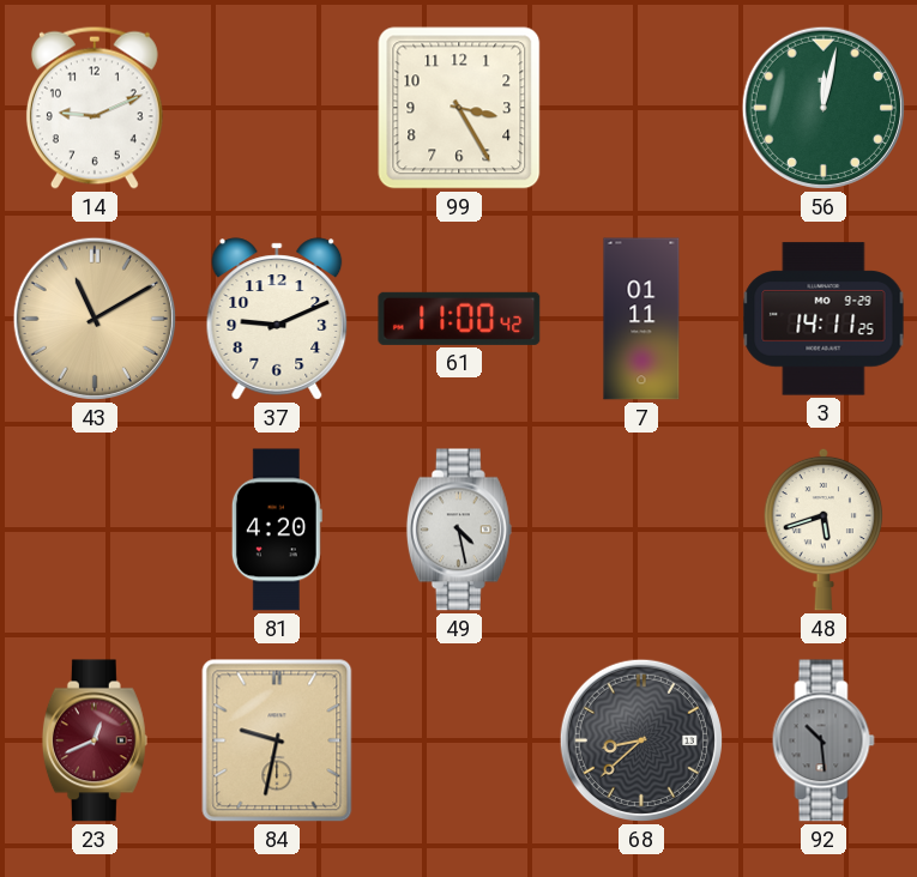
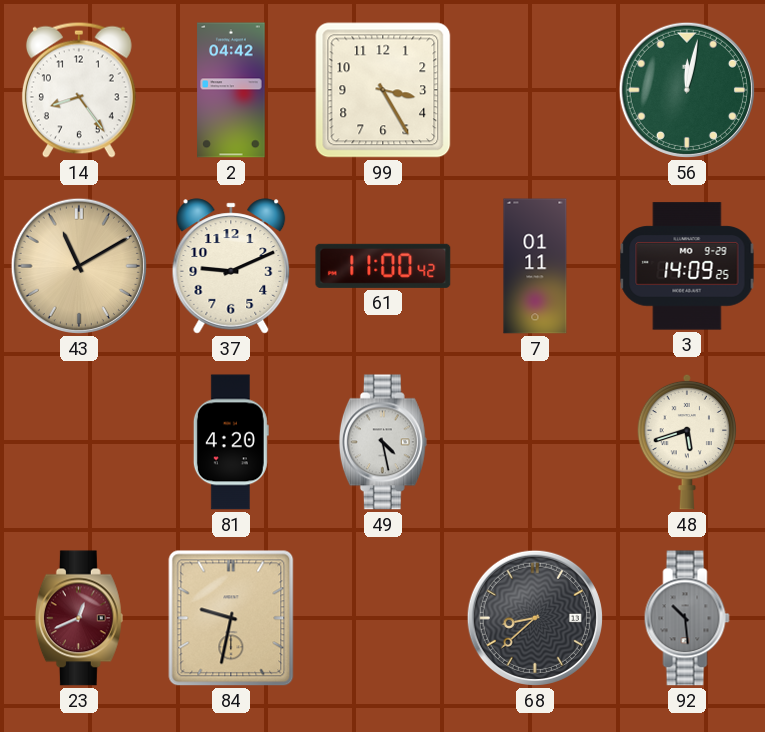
14: 9:11 -> 8:24
2: none -> 04:42
3: 14:11 -> 14:09
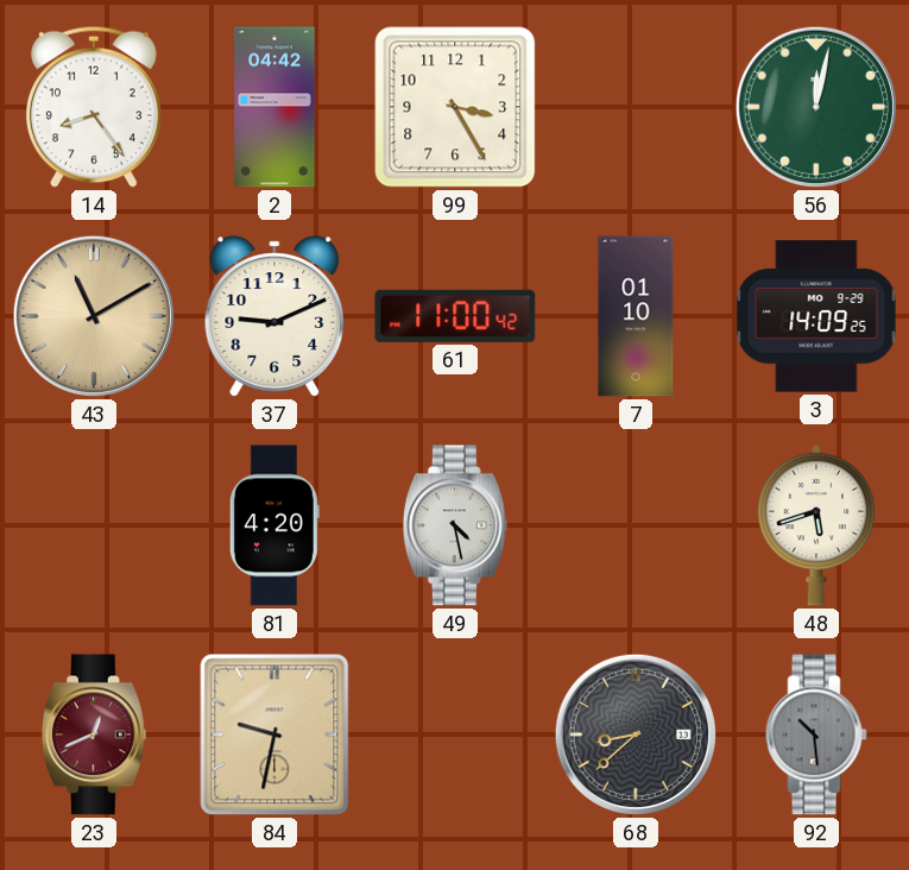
7: 01:11 -> 01:10
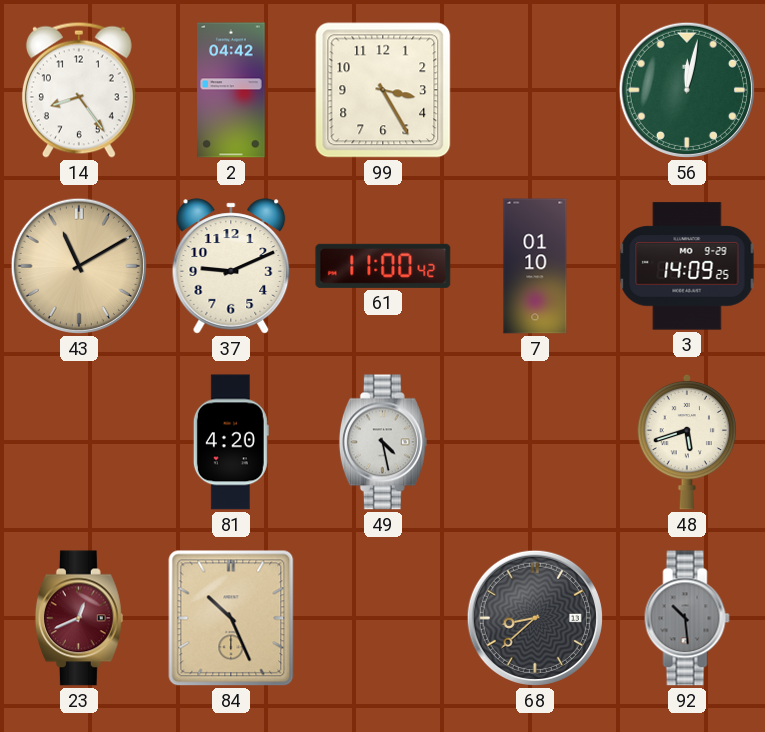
84: 9:32 -> 10:26
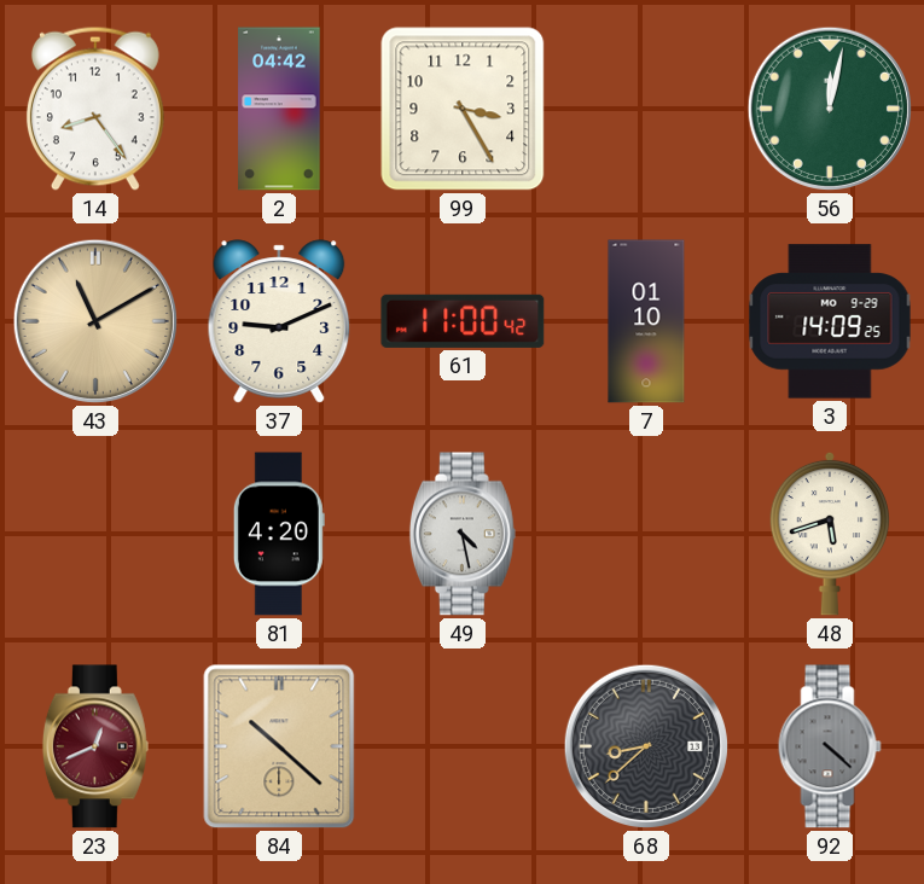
84: 10:26 -> 10:22
92: 10:29 -> 4:22
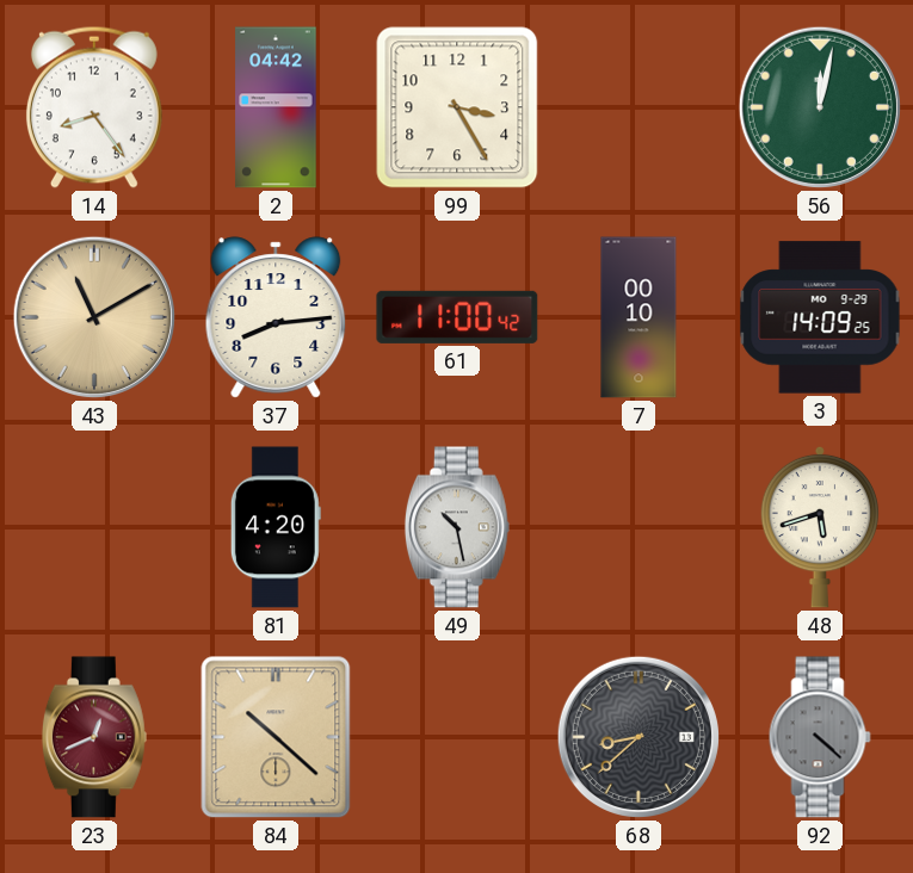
37: 9:11 -> 8:14
7: 01:10 -> 00:10
49: 4:28 -> 10:28
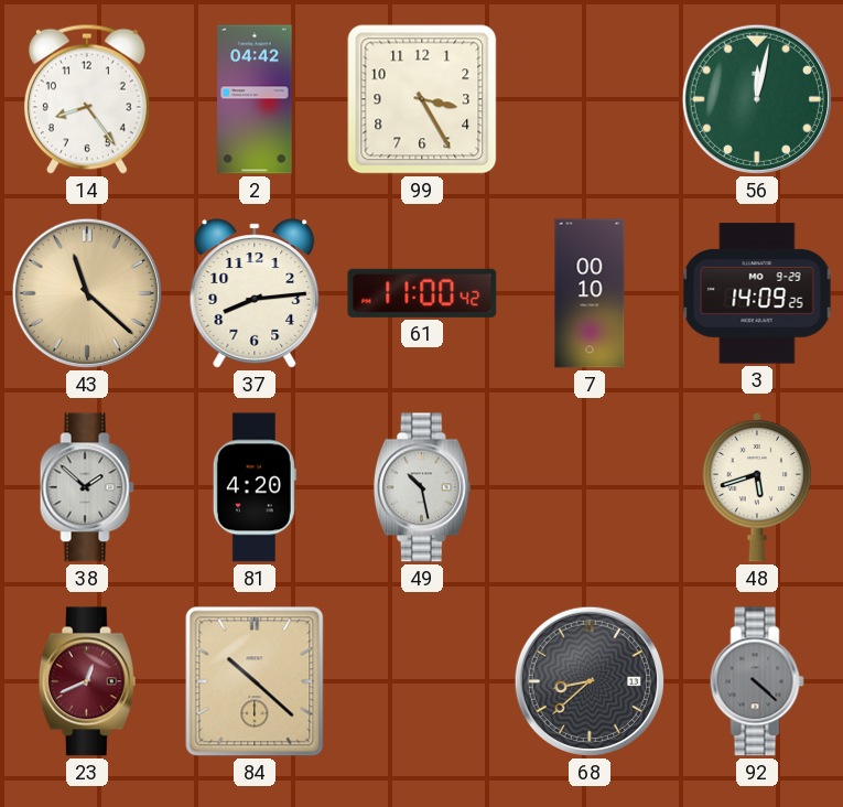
43: 11:10 -> 11:22
38: none -> 1:52
